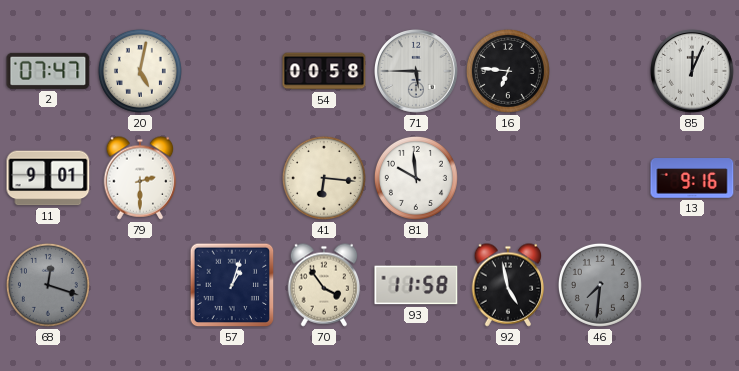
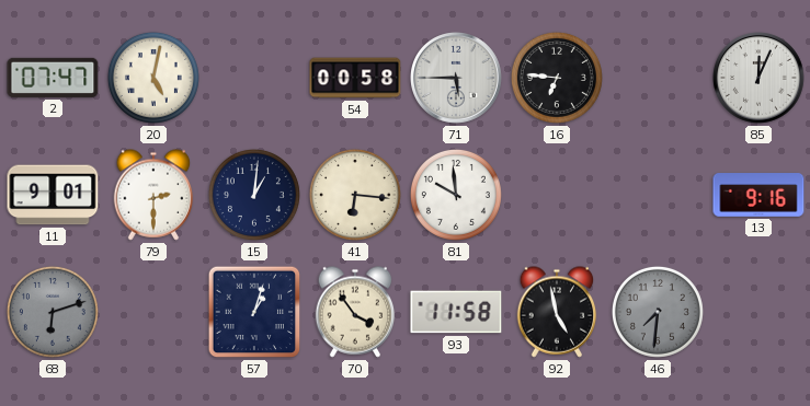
15: none -> 1:01
68: 12:18 -> 6:12
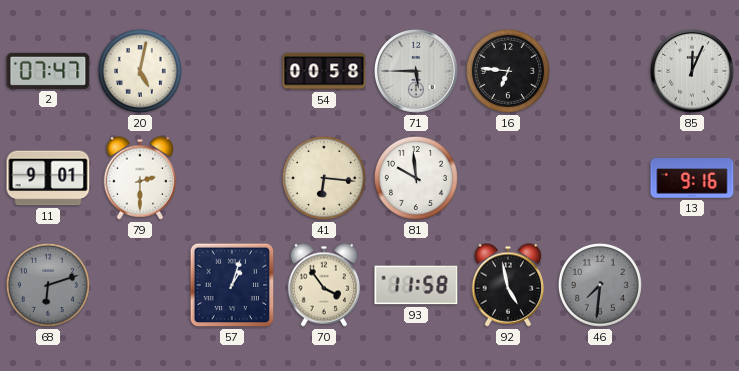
15: 1:01 -> none
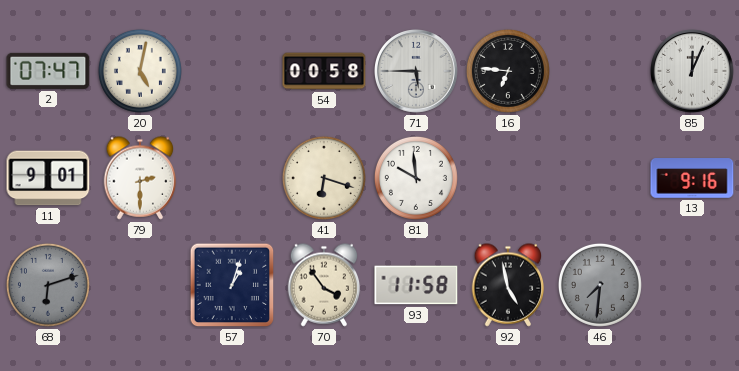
41: 6:16 -> 6:18
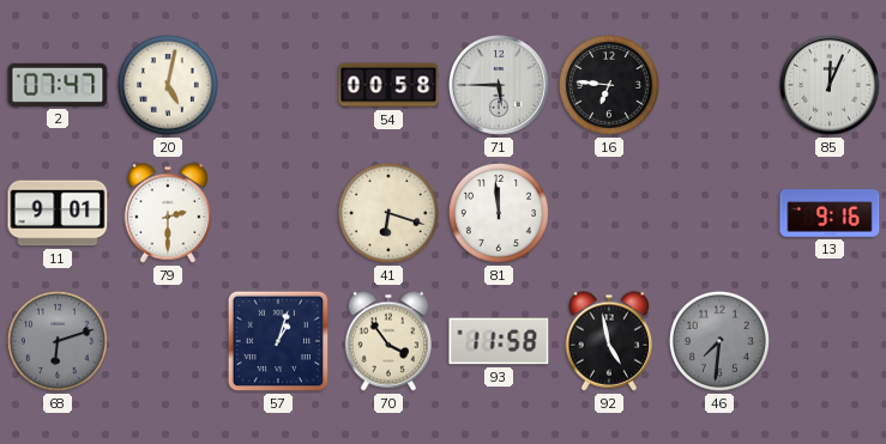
81: 9:59 -> 11:59
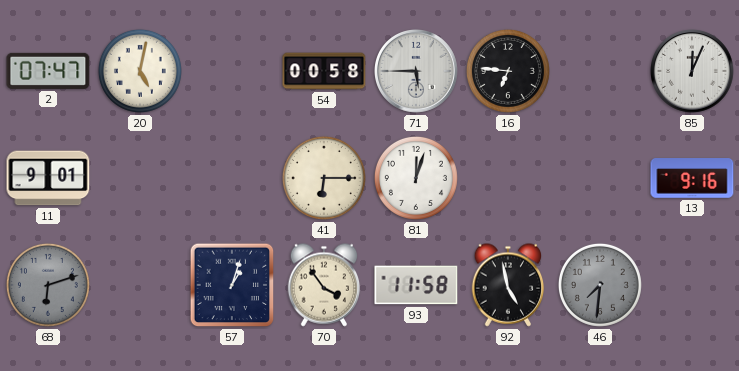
79: 2:30 -> none
41: 6:18 -> 6:15
81: 11:59 -> 12:03
